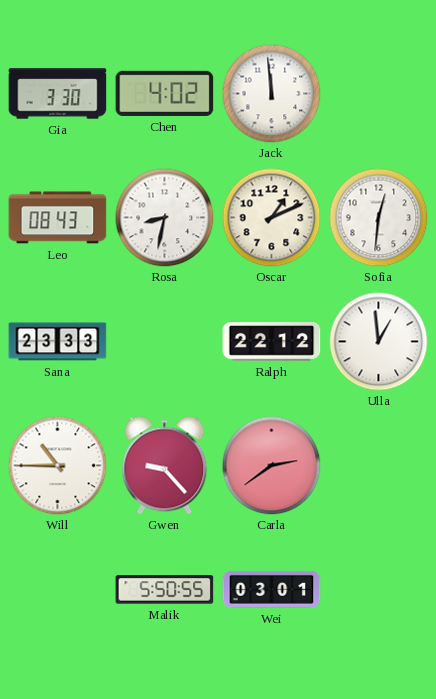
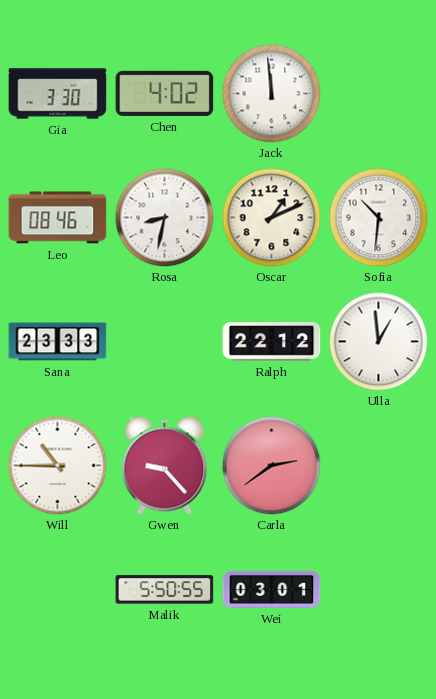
Leo: 08:43 -> 08:46
Sofia: 12:31 -> 10:31
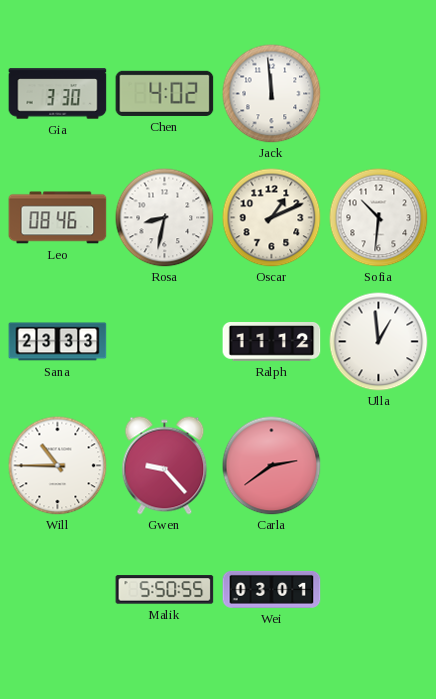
Ralph: 22:12 -> 11:12
